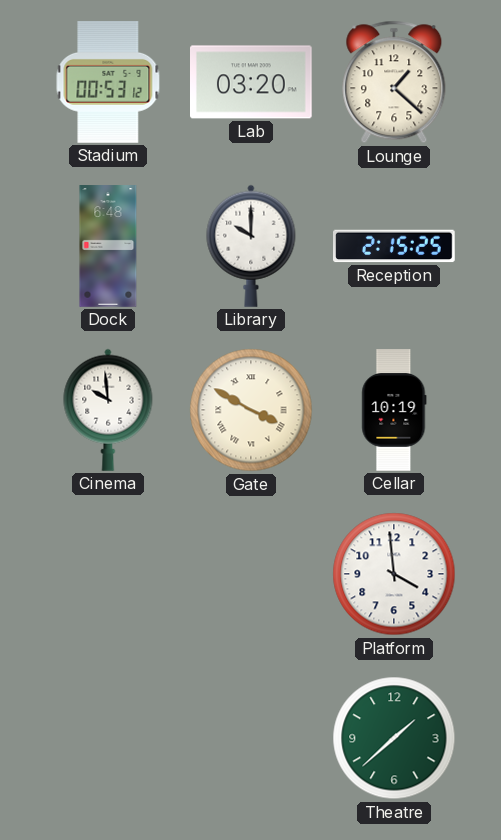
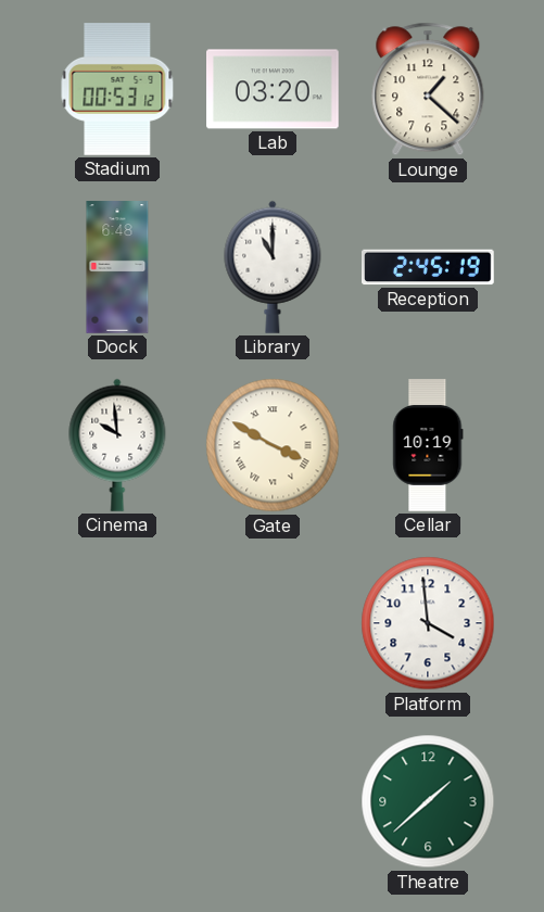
Library: 10:00 -> 11:00
Reception: 2:15 -> 2:45
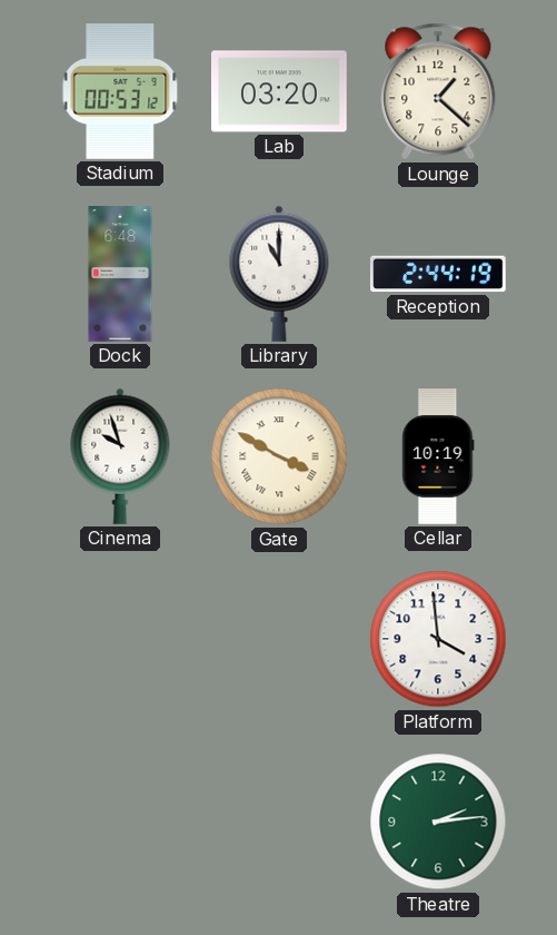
Reception: 2:45 -> 2:44
Cinema: 9:59 -> 9:57
Theatre: 1:38 -> 2:14
